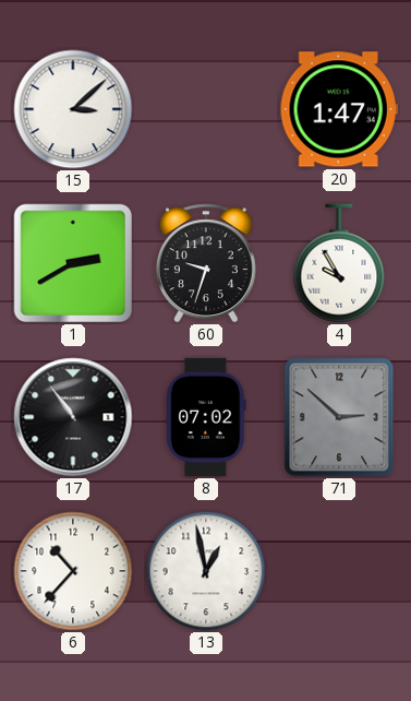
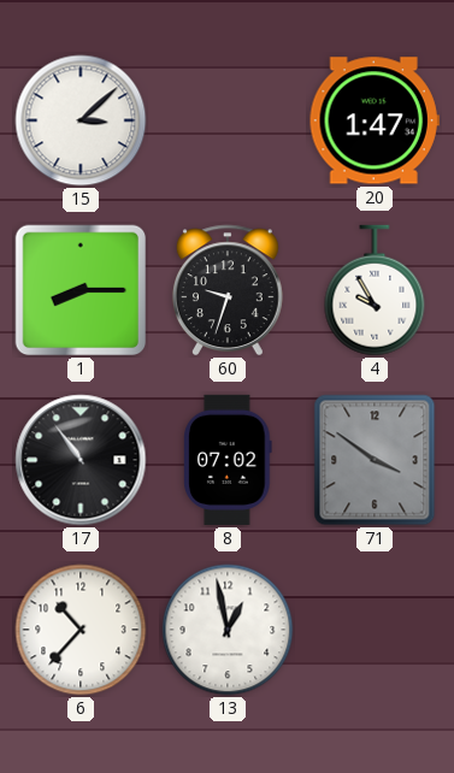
1: 2:40 -> 8:15
71: 2:52 -> 3:51
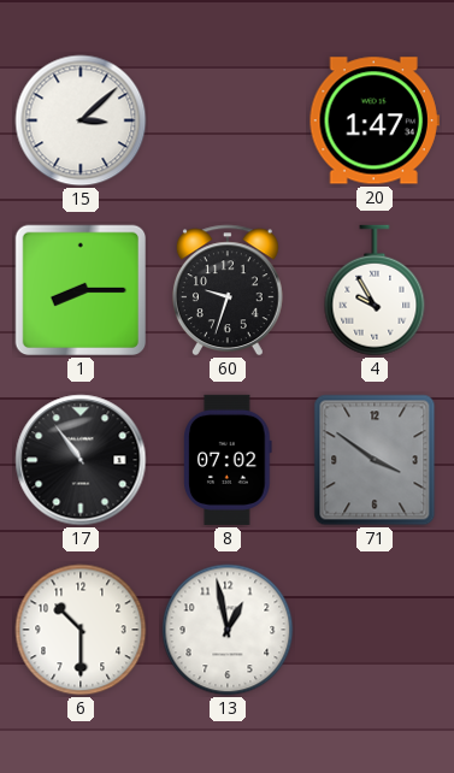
6: 10:37 -> 10:30
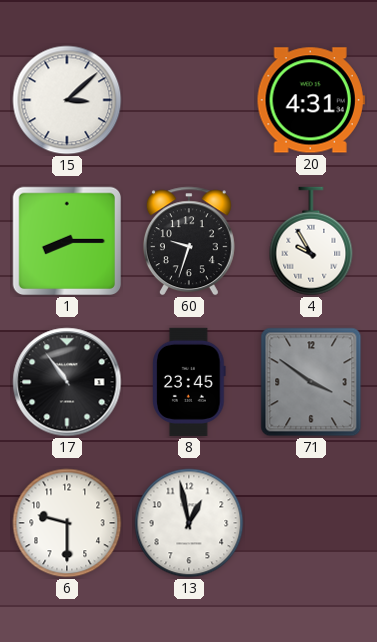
20: 1:47 -> 4:31
8: 07:02 -> 23:45
6: 10:30 -> 9:30
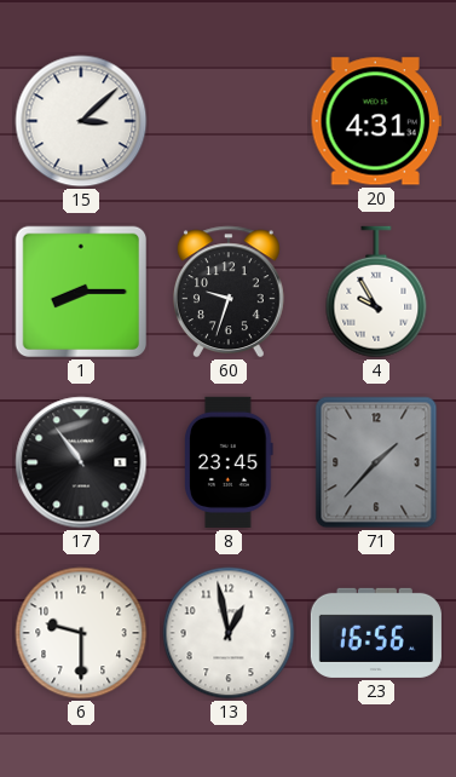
71: 3:51 -> 1:37
23: none -> 16:56
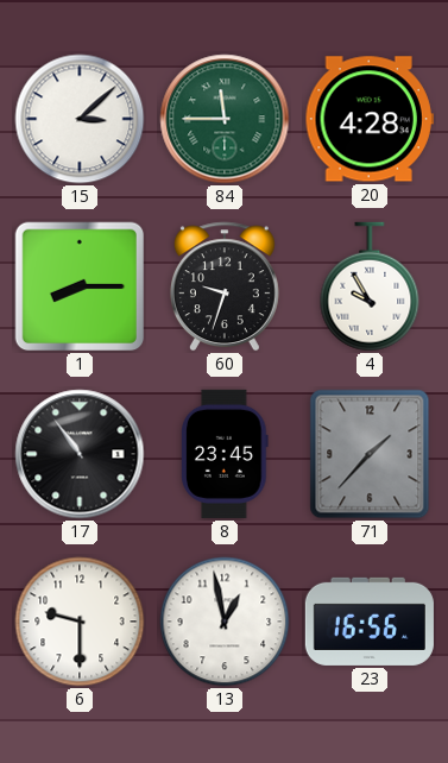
84: none -> 11:45
20: 4:31 -> 4:28
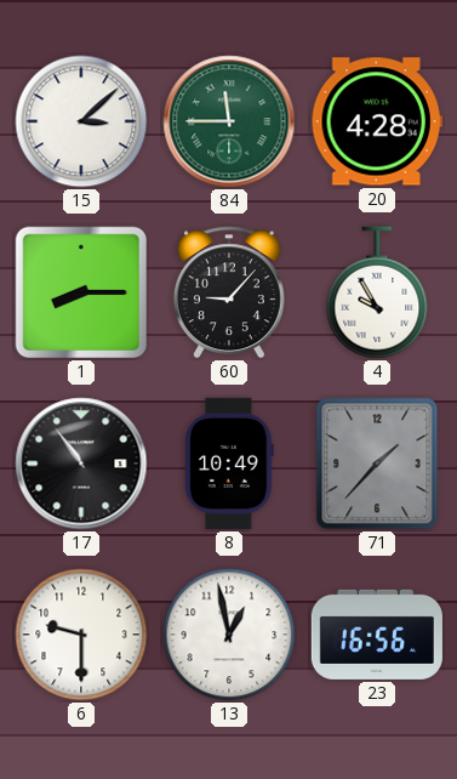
60: 9:33 -> 9:07
8: 23:45 -> 10:49
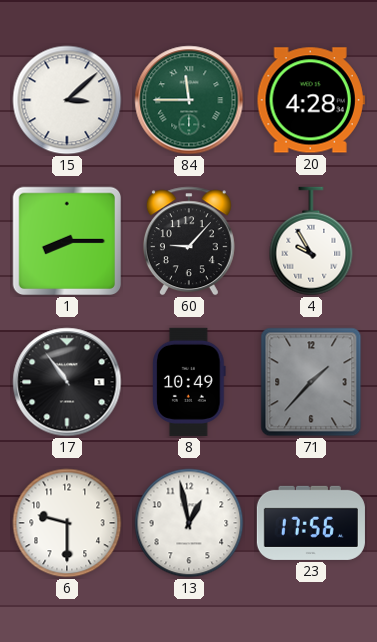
23: 16:56 -> 17:56
